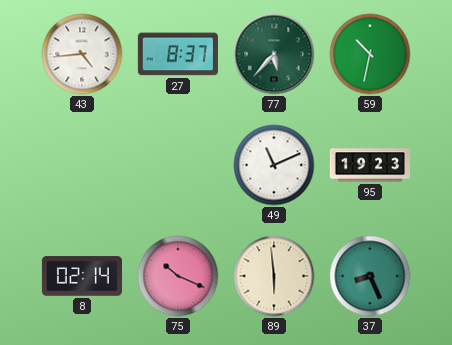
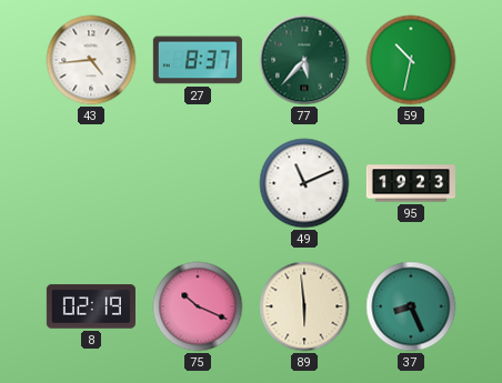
8: 02:14 -> 02:19
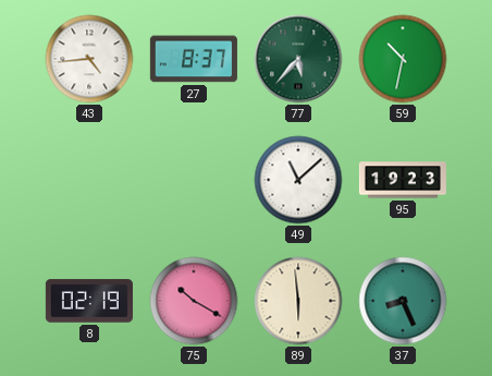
49: 11:11 -> 11:08
75: 10:19 -> 10:20
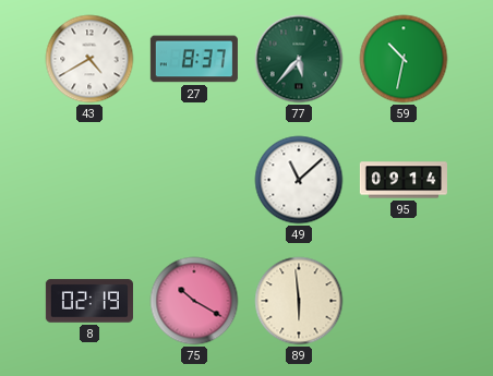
43: 4:44 -> 4:40
95: 19:23 -> 09:14
37: 8:26 -> none
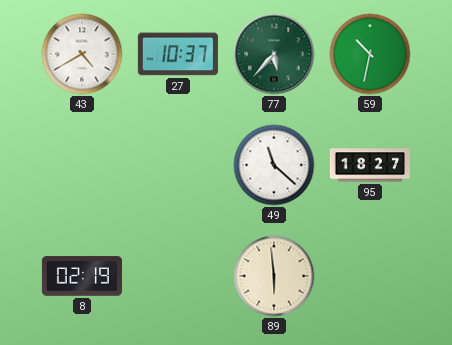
27: 8:37 -> 10:37
49: 11:08 -> 11:22
95: 09:14 -> 18:27
75: 10:20 -> none
